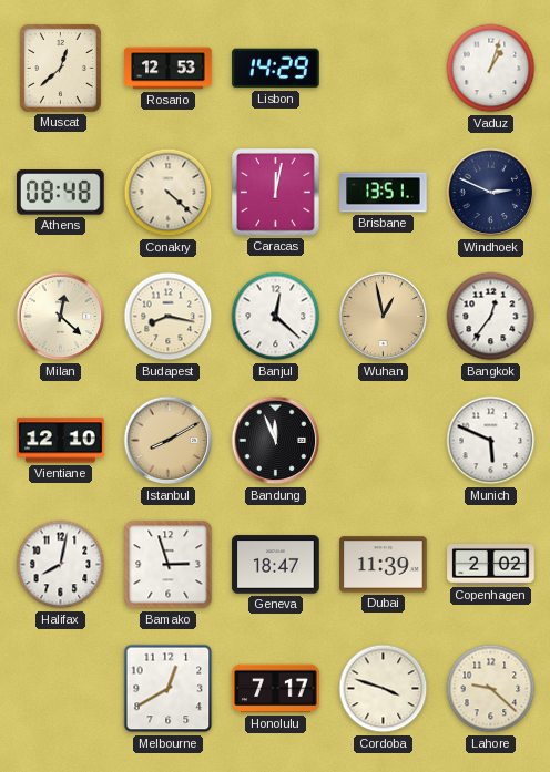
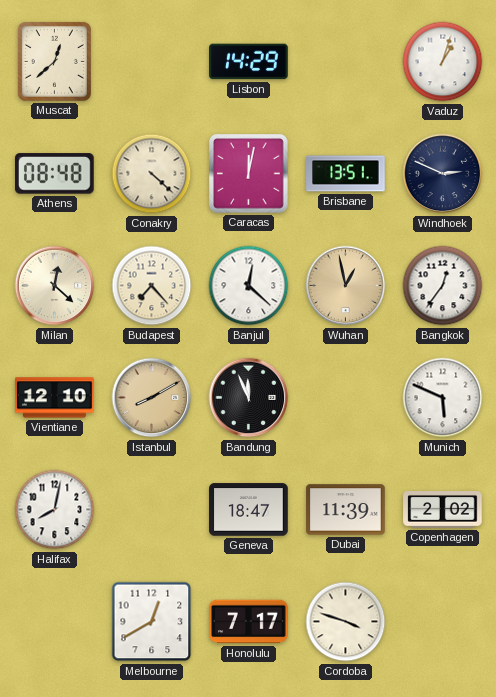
Rosario: 12:53 -> none
Budapest: 8:17 -> 7:23
Bamako: 2:57 -> none
Lahore: 9:22 -> none
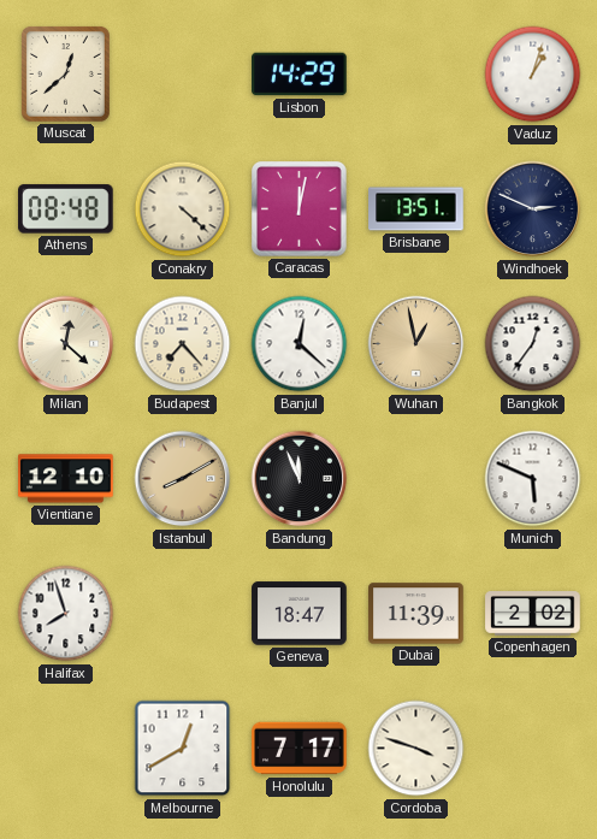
Halifax: 8:02 -> 7:57
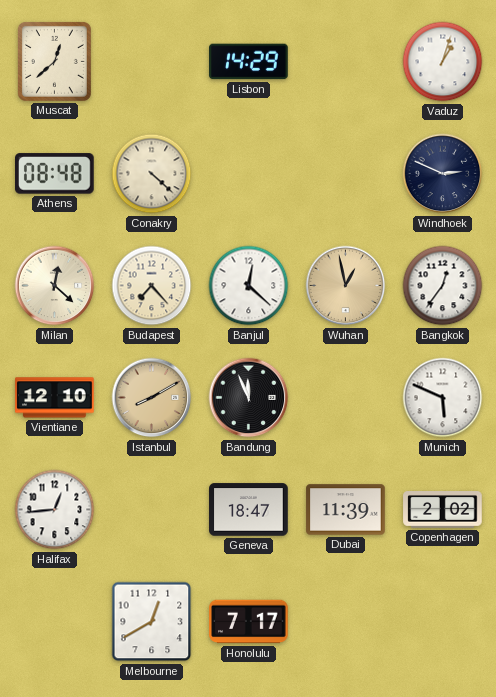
Caracas: 12:02 -> none
Brisbane: 13:51 -> none
Halifax: 7:57 -> 12:44
Cordoba: 3:48 -> none
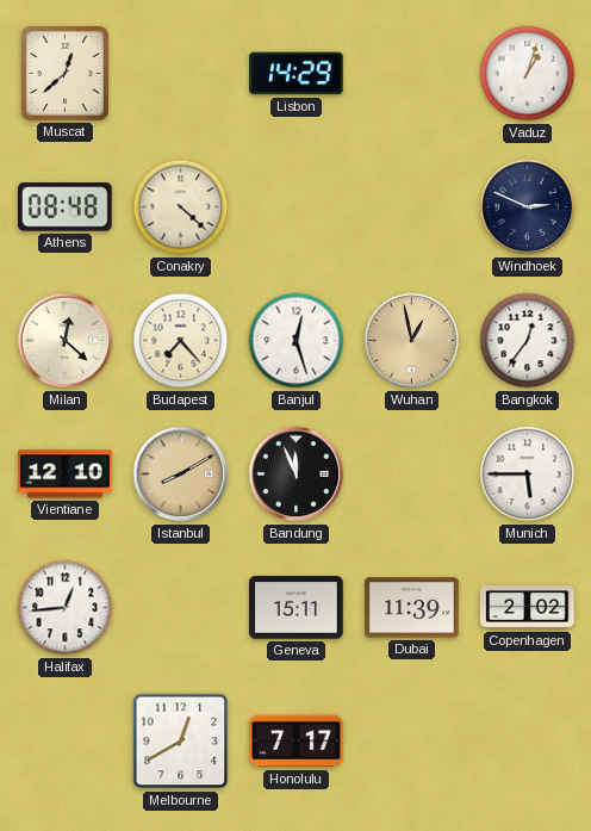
Banjul: 12:22 -> 12:27
Munich: 5:49 -> 5:45
Geneva: 18:47 -> 15:11
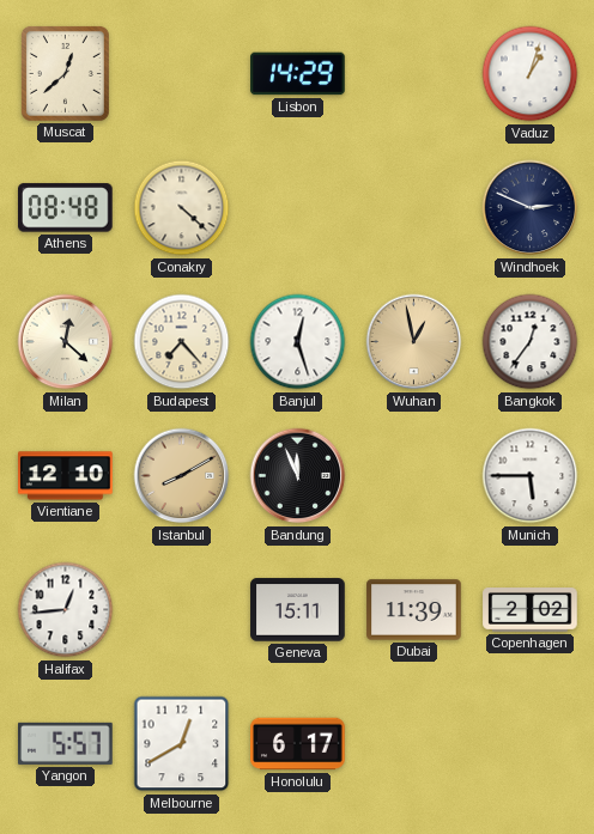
Yangon: none -> 5:57
Honolulu: 7:17 -> 6:17
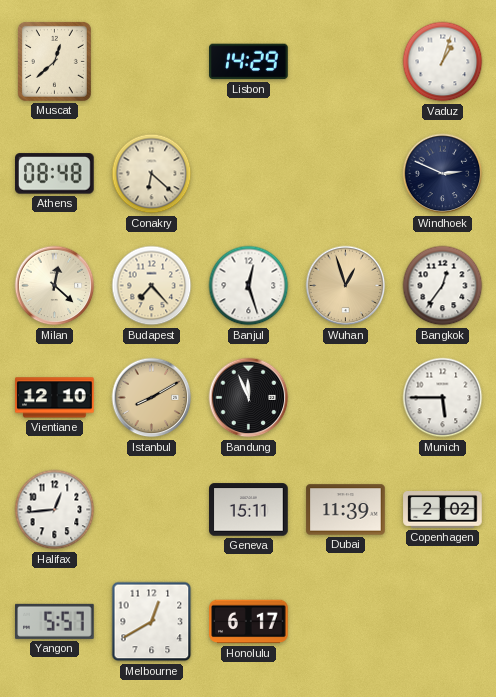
Conakry: 4:22 -> 6:22
Wuhan: 12:58 -> 12:57
